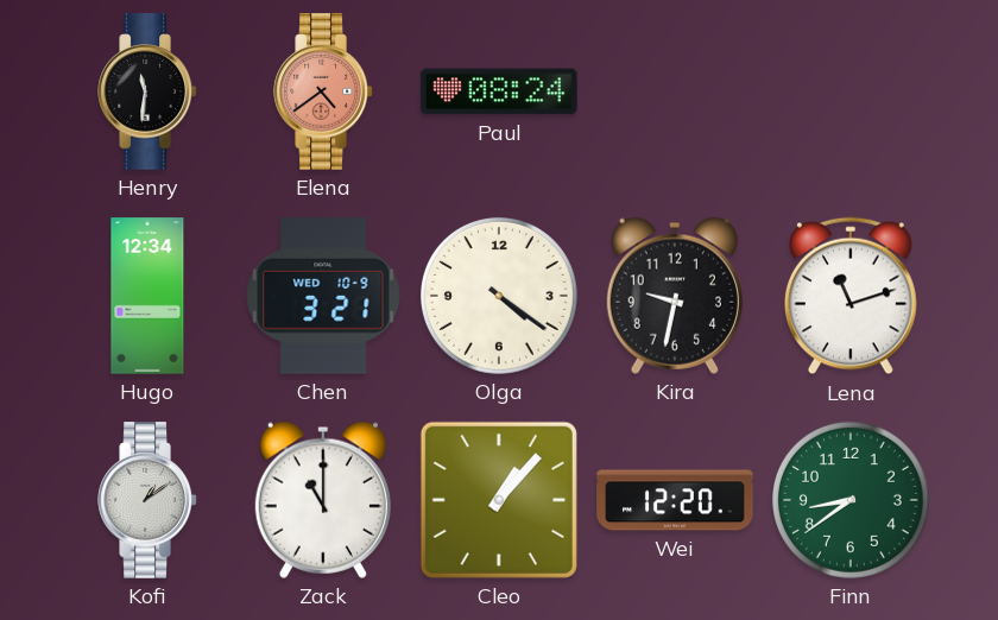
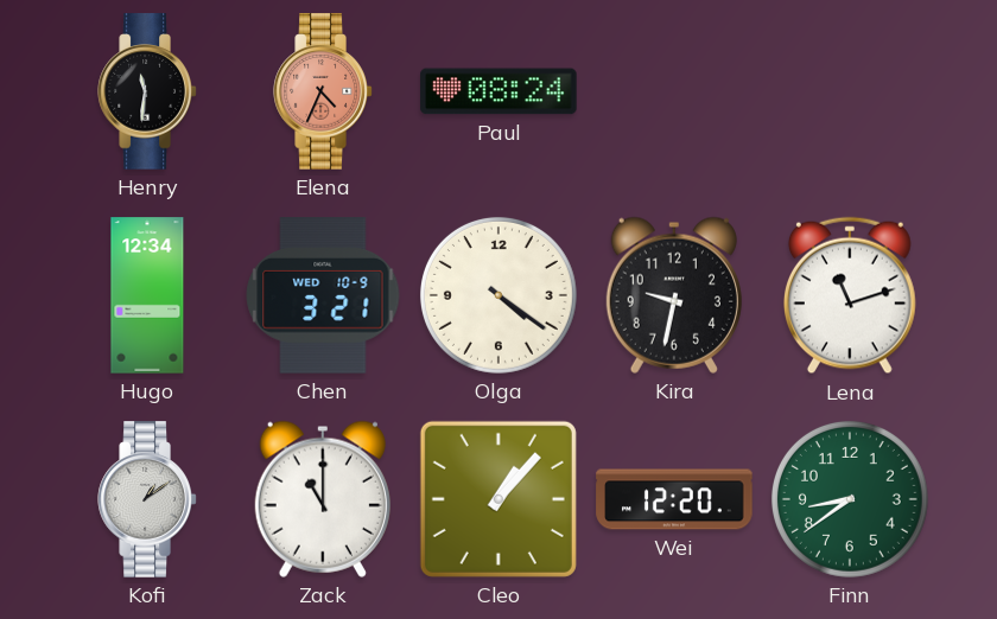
Elena: 4:39 -> 4:34
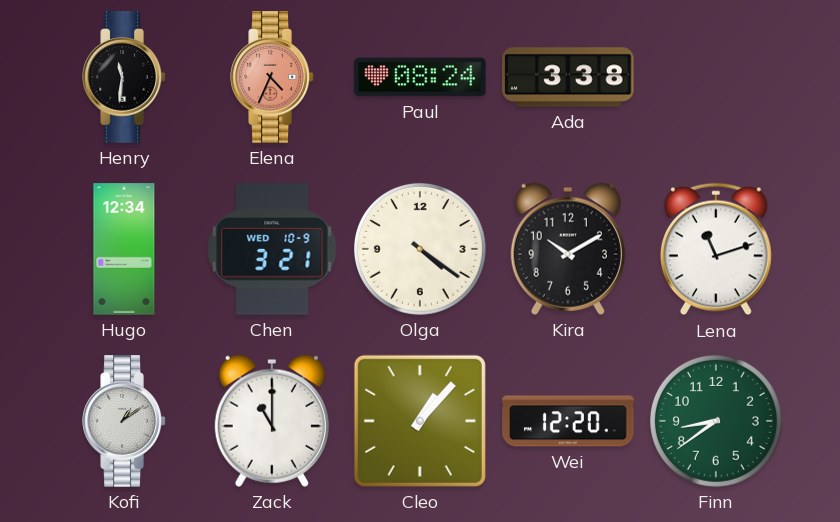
Ada: none -> 3:38
Kira: 9:32 -> 10:10
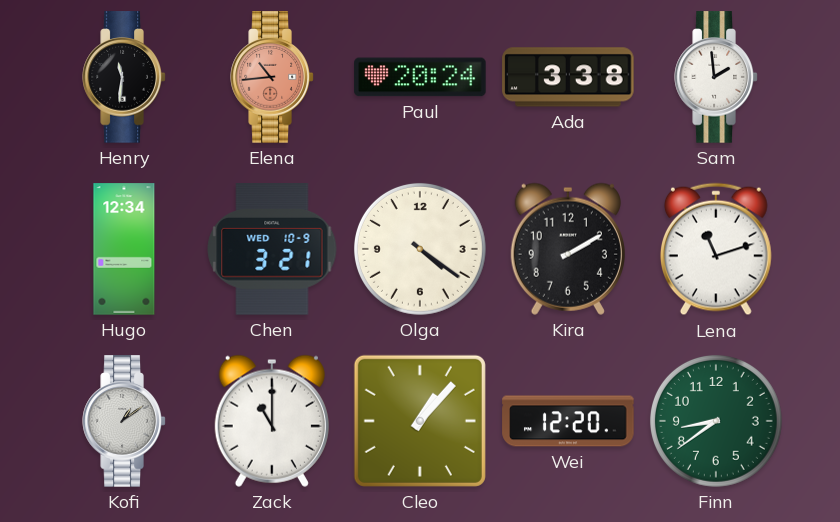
Elena: 4:34 -> 10:44
Paul: 08:24 -> 20:24
Sam: none -> 1:59
Kira: 10:10 -> 2:10
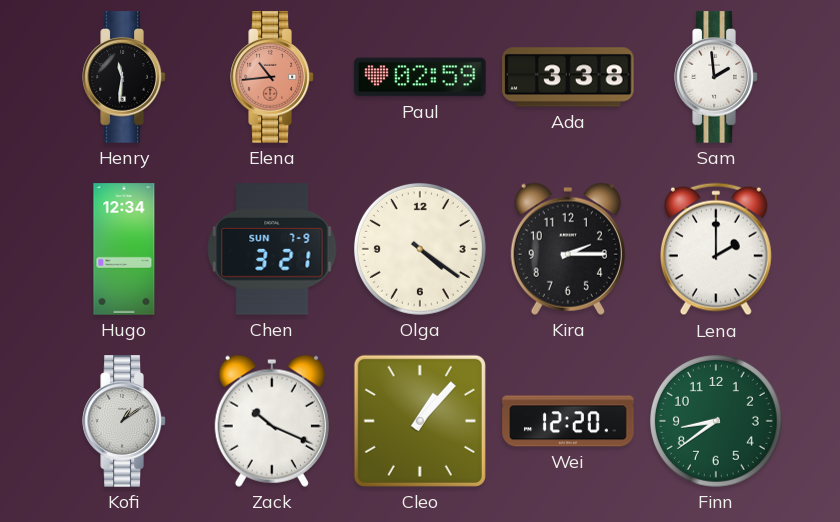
Paul: 20:24 -> 02:59
Chen date: WED 10-9 -> SUN 7-9
Kira: 2:10 -> 2:15
Lena: 11:12 -> 2:00
Zack: 11:00 -> 10:19
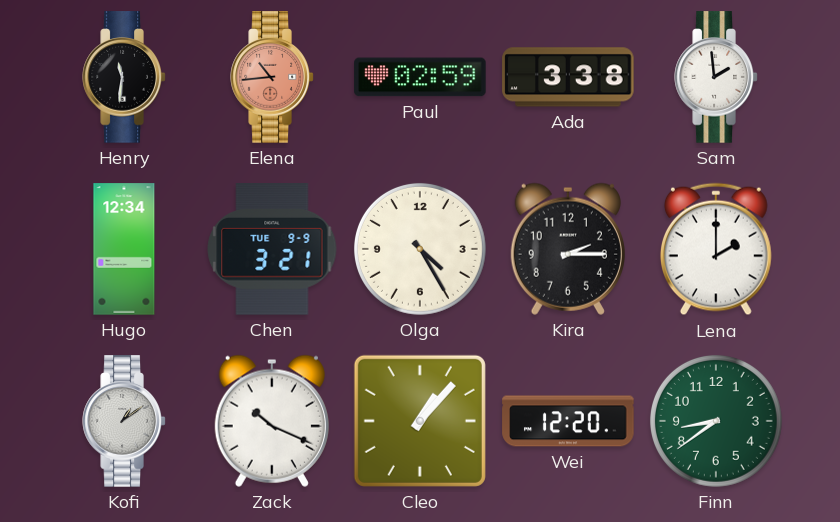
Chen date: SUN 7-9 -> TUE 9-9
Olga: 4:21 -> 4:25
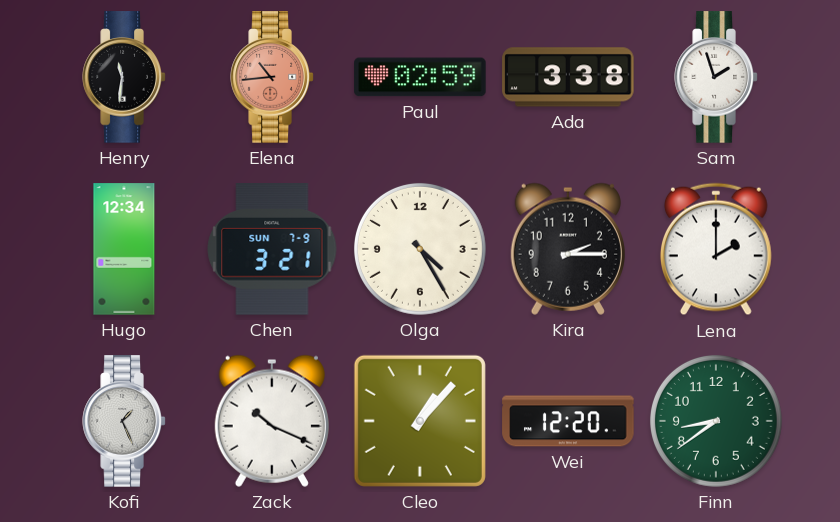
Sam: 1:59 -> 1:57
Chen date: TUE 9-9 -> SUN 7-9
Kofi: 1:09 -> 1:26
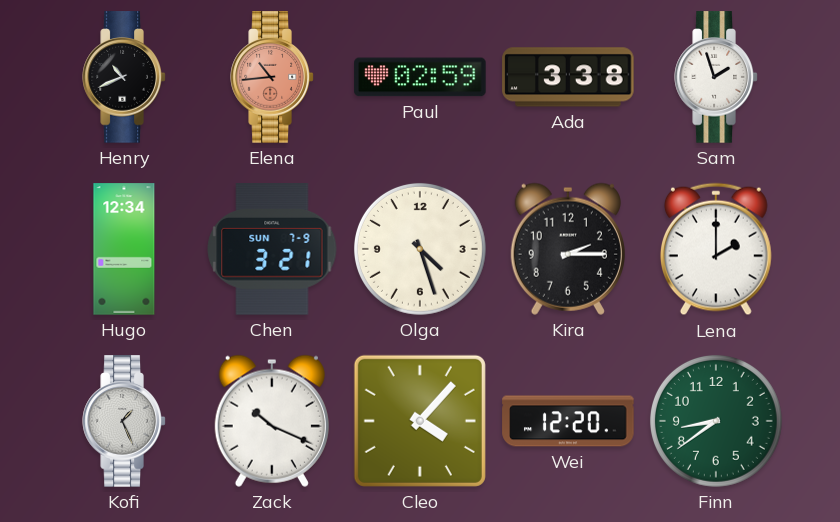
Henry: 11:31 -> 10:41
Olga: 4:25 -> 4:27
Cleo: 1:07 -> 4:07
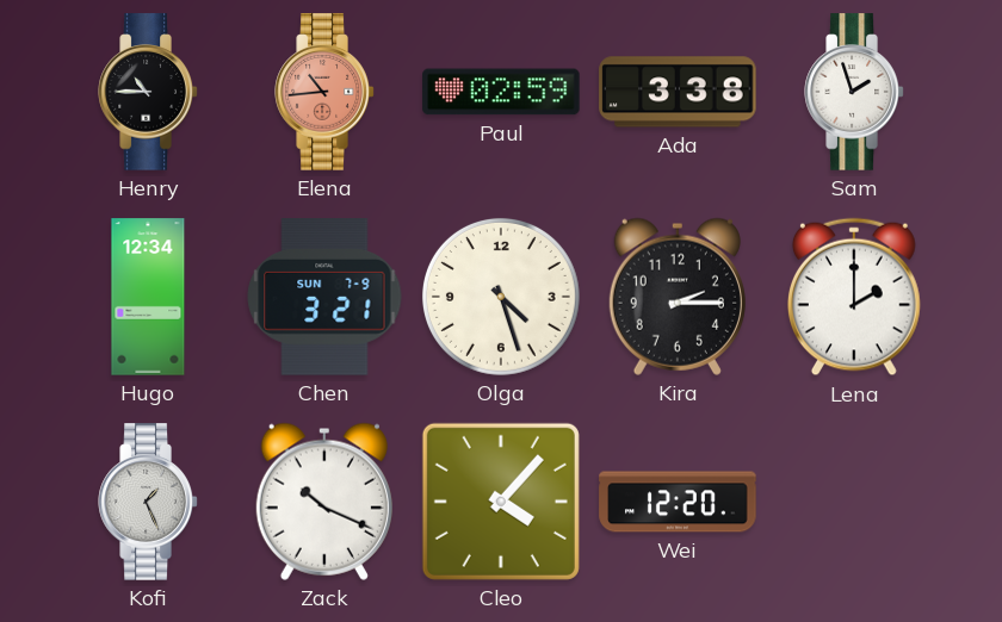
Henry: 10:41 -> 10:45
Finn: 8:39 -> none
